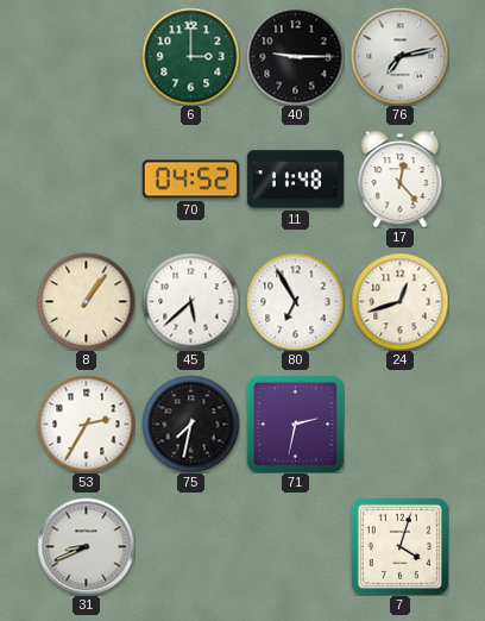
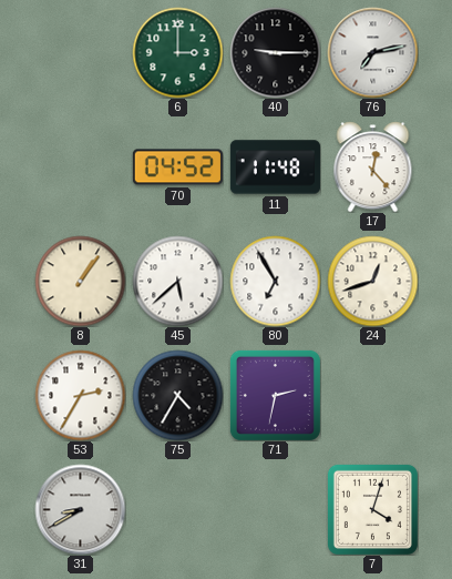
75: 7:32 -> 4:35
31: 8:41 -> 8:40
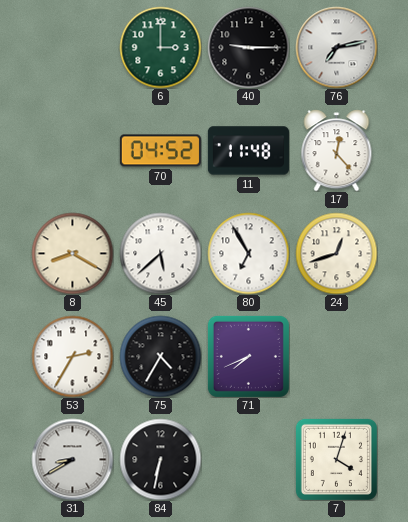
8: 1:06 -> 8:20
71: 2:32 -> 7:41
84: none -> 6:32
